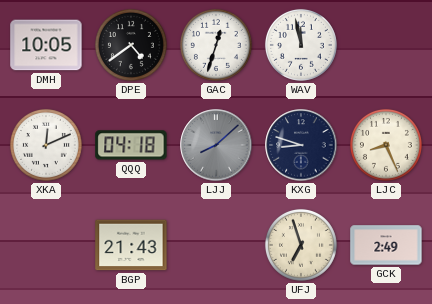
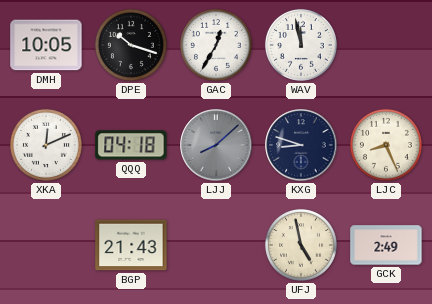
DPE: 4:39 -> 10:18
GAC: 12:33 -> 12:35
UFJ: 6:57 -> 4:58
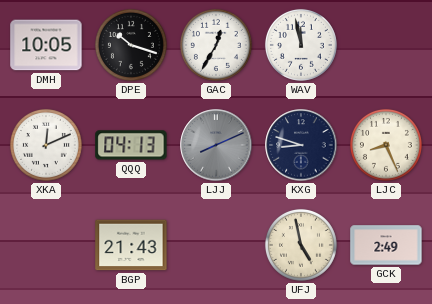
QQQ: 04:18 -> 04:13
LJJ: 8:08 -> 8:11
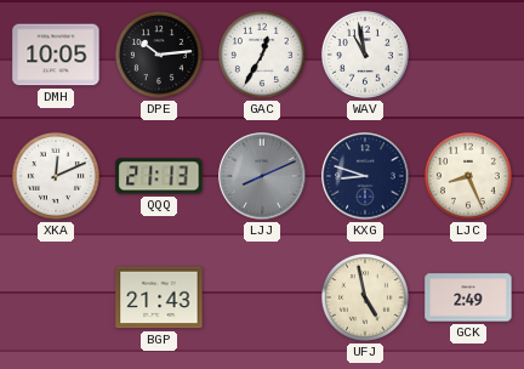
DPE: 10:18 -> 10:14
WAV: 11:58 -> 10:58
QQQ: 04:13 -> 21:13
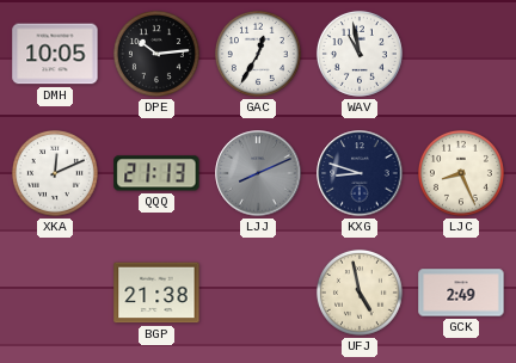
BGP: 21:43 -> 21:38
